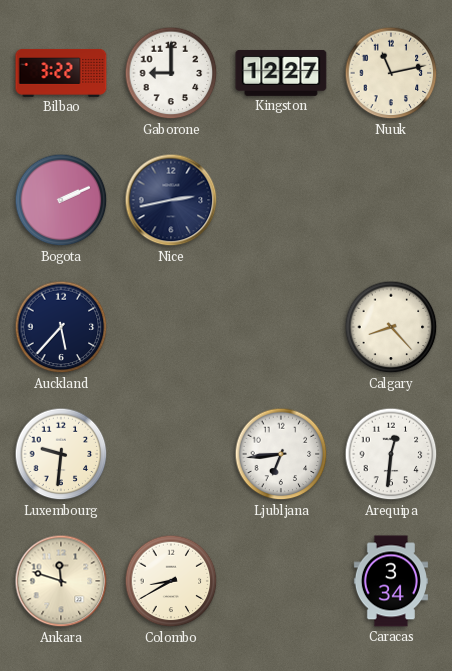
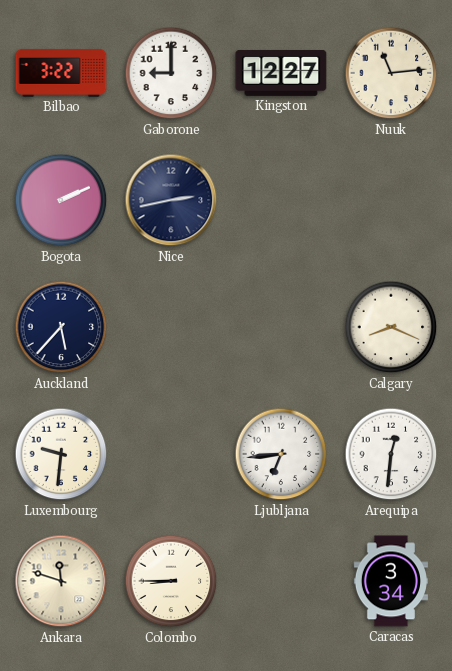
Nuuk: 11:13 -> 11:14
Calgary: 8:23 -> 8:19
Colombo: 8:40 -> 8:45
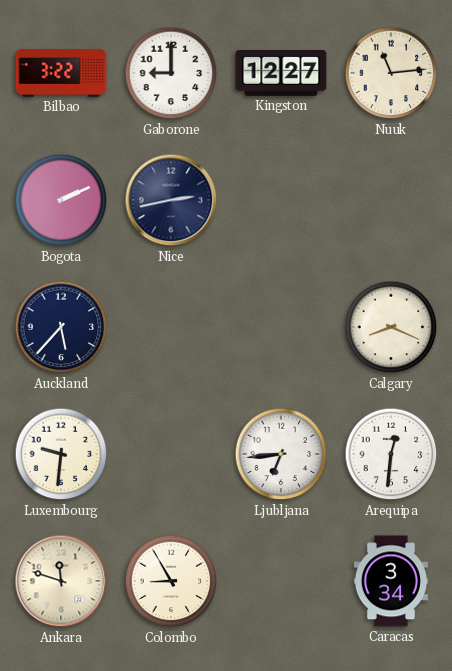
Colombo: 8:45 -> 8:55
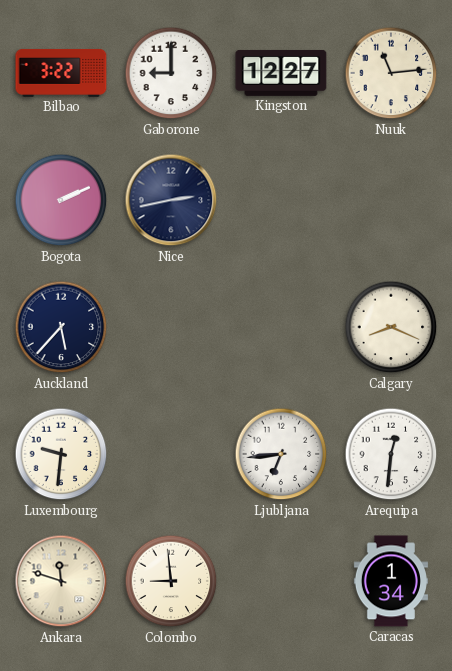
Colombo: 8:55 -> 8:59
Caracas: 3:34 -> 1:34
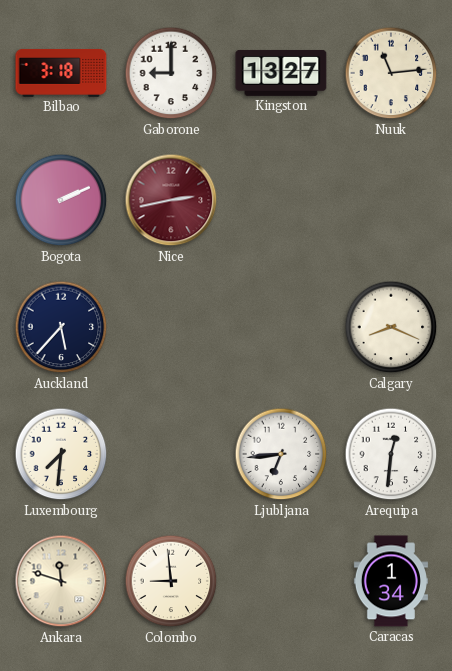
Bilbao: 3:22 -> 3:18
Kingston: 12:27 -> 13:27
Nice dial: navy -> burgundy
Luxembourg: 9:31 -> 7:31
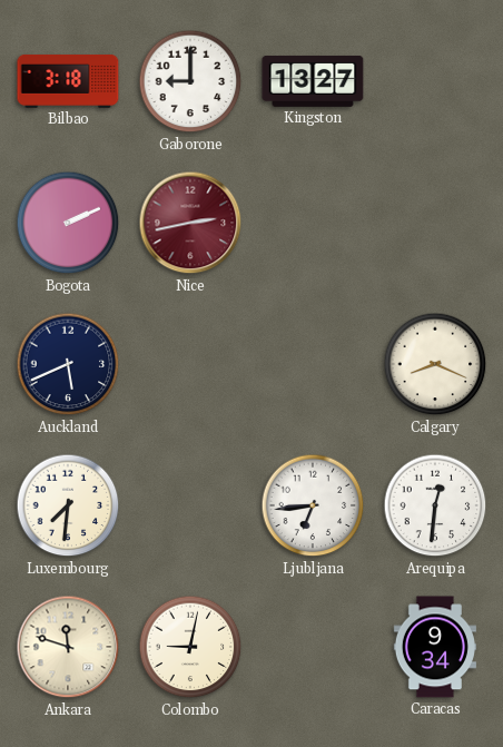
Nuuk: 11:14 -> none
Auckland: 5:37 -> 5:41
Colombo: 8:59 -> 9:02
Caracas: 1:34 -> 9:34
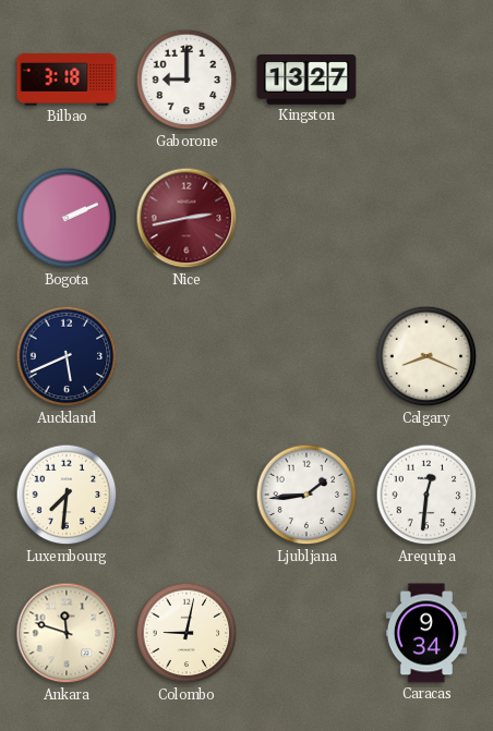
Ljubljana: 6:44 -> 1:44
